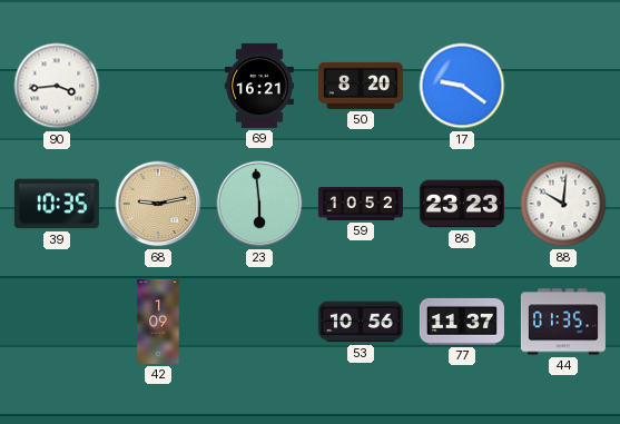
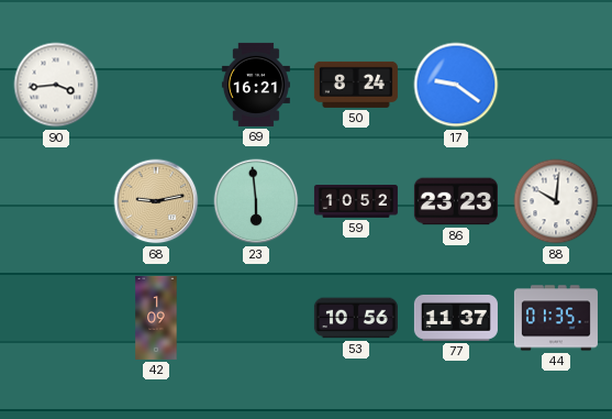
50: 8:20 -> 8:24
39: 10:35 -> none
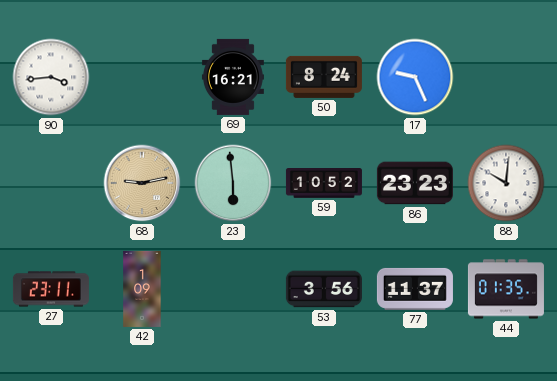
17: 9:21 -> 9:26
27: none -> 23:11
53: 10:56 -> 3:56
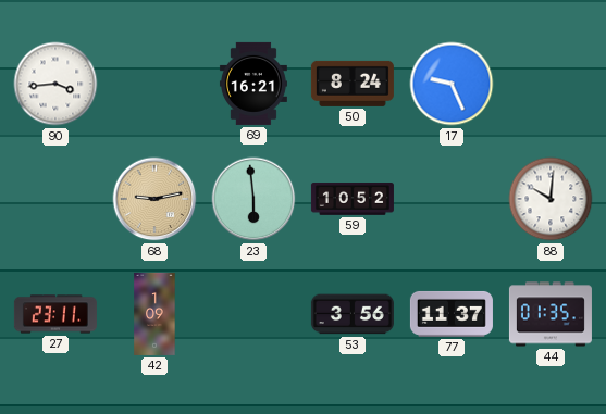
86: 23:23 -> none
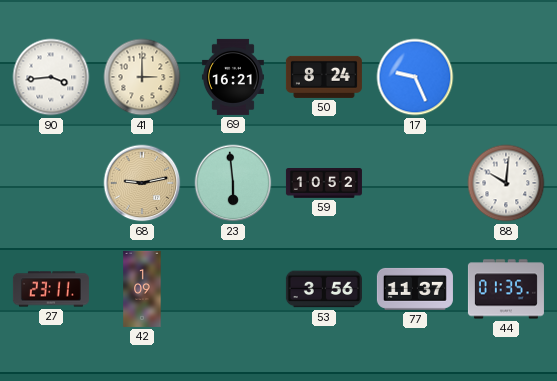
41: none -> 3:00
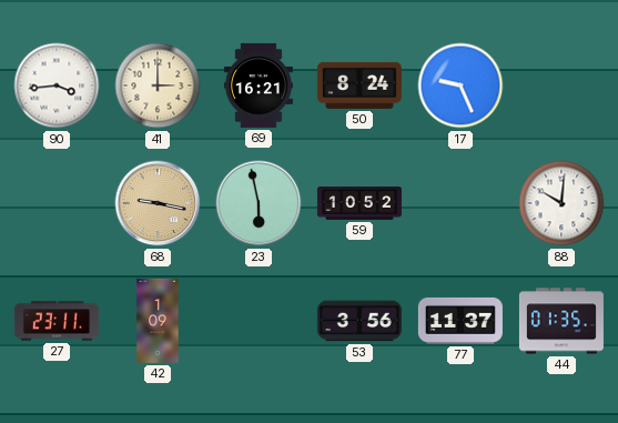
68: 9:13 -> 9:17
23: 5:59 -> 5:58
